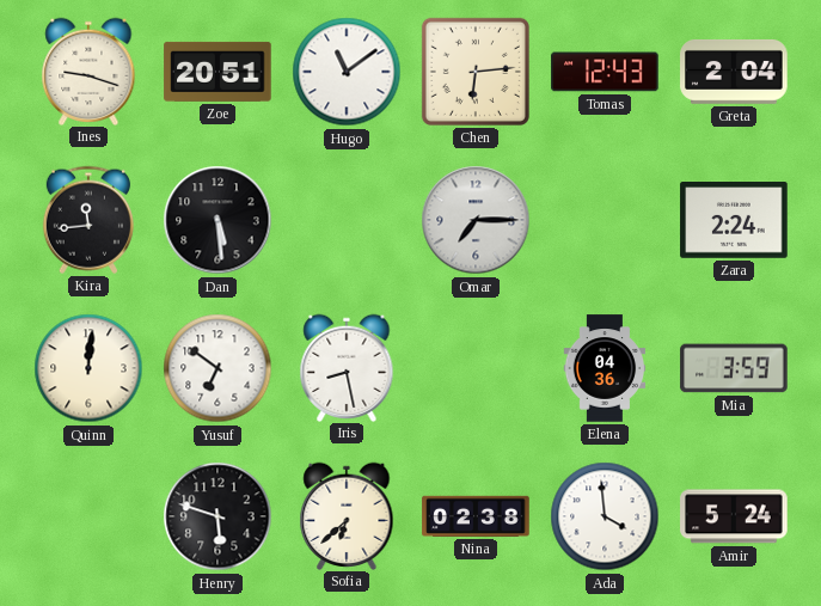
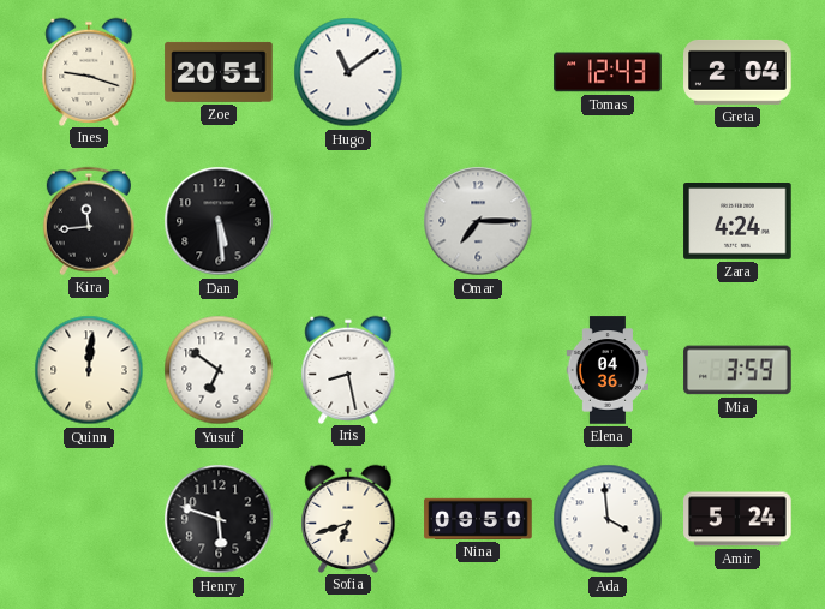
Chen: 6:14 -> none
Zara: 2:24 -> 4:24
Sofia: 6:38 -> 6:42
Nina: 02:38 -> 09:50
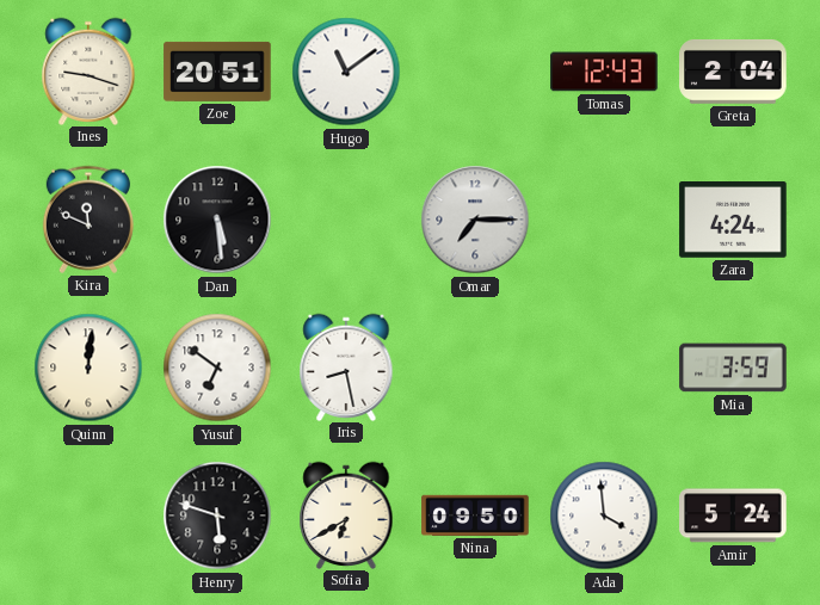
Kira: 11:44 -> 11:49
Elena: 04:36 -> none
Sofia: 6:42 -> 6:40
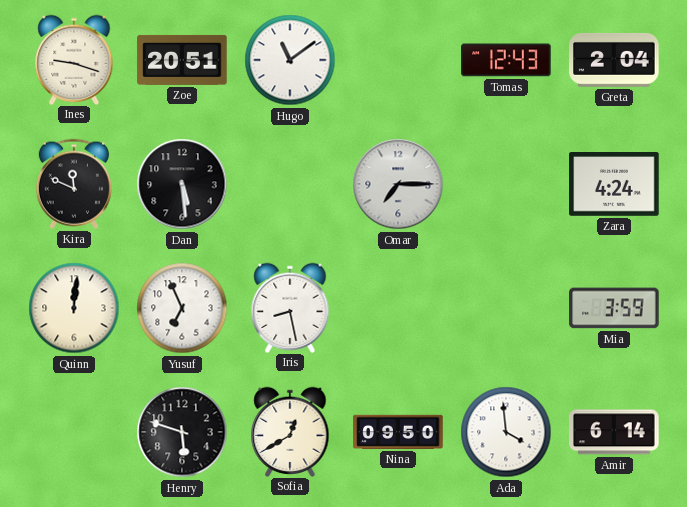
Yusuf: 6:51 -> 6:56
Sofia: 6:40 -> 12:40
Amir: 5:24 -> 6:14
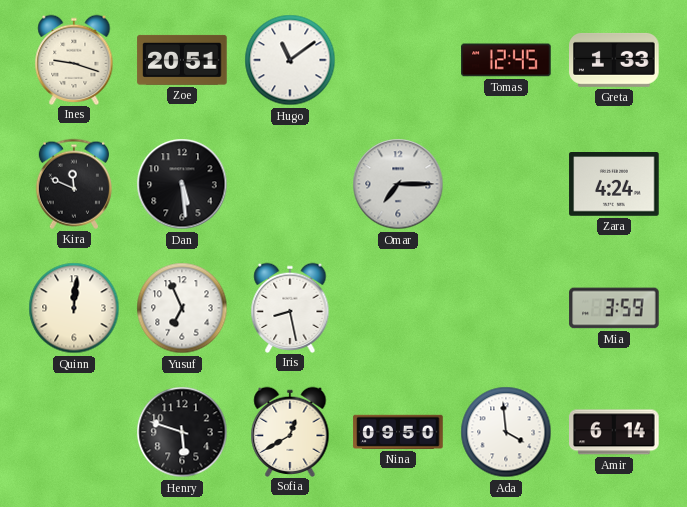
Tomas: 12:43 -> 12:45
Greta: 2:04 -> 1:33
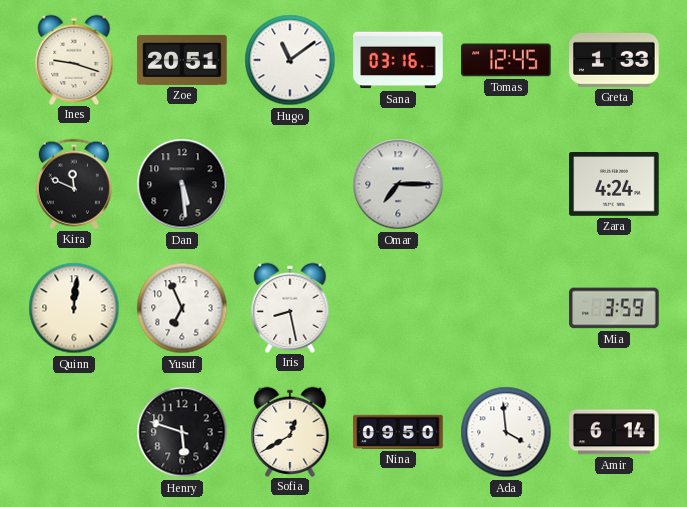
Sana: none -> 03:16
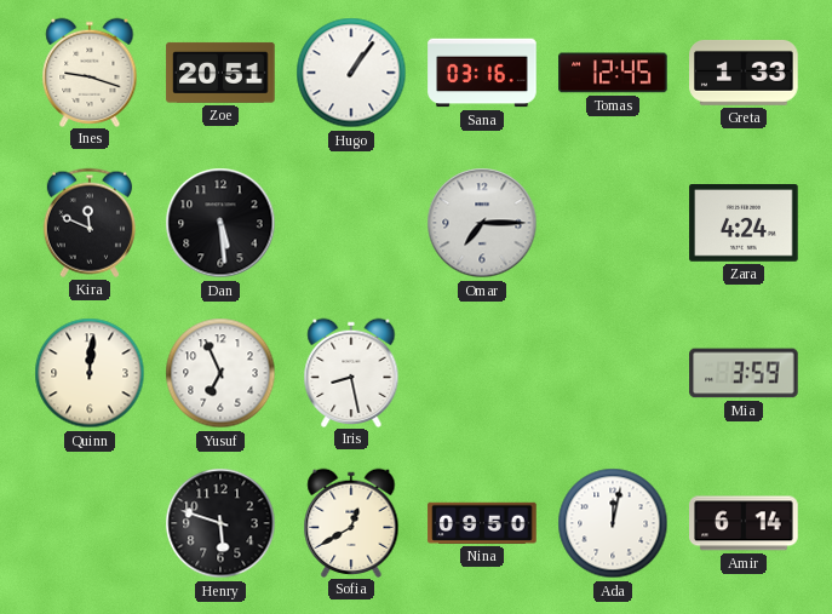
Hugo: 11:09 -> 1:06
Ada: 3:59 -> 12:02
